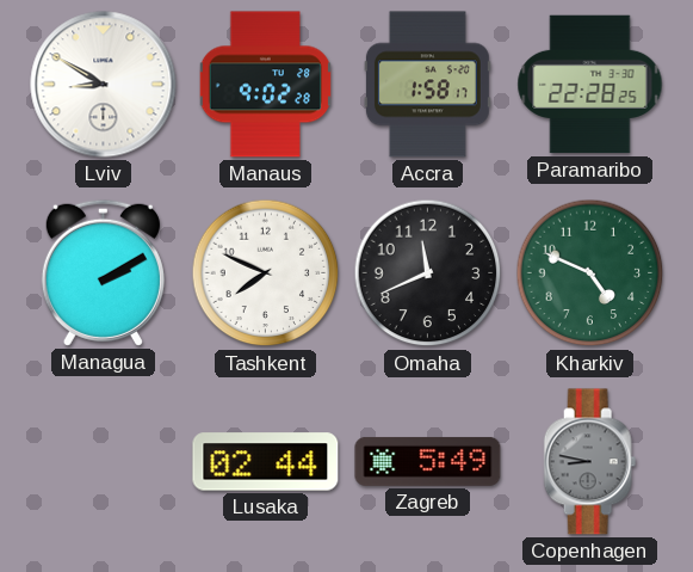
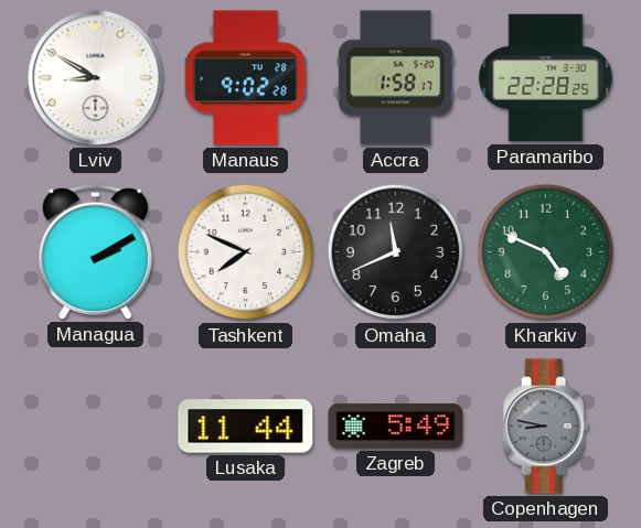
Lusaka: 02:44 -> 11:44
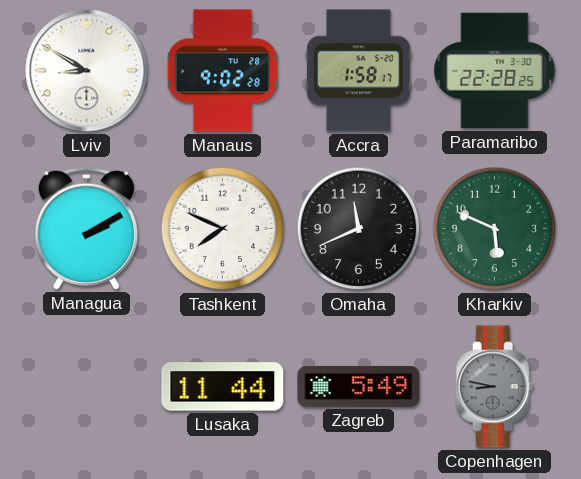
Kharkiv: 4:49 -> 5:49
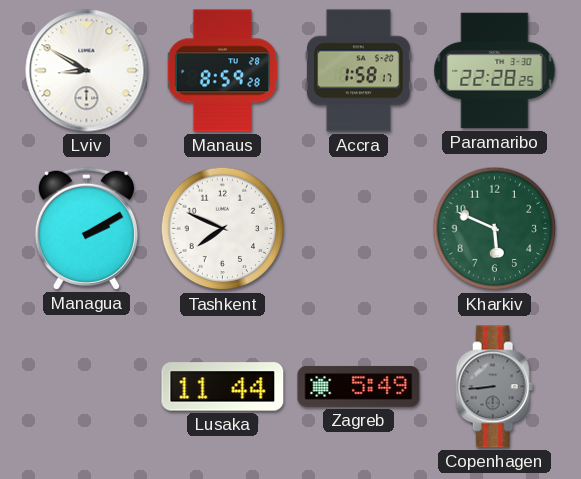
Manaus: 9:02 -> 8:59
Omaha: 11:41 -> none
Copenhagen: 8:47 -> 8:44
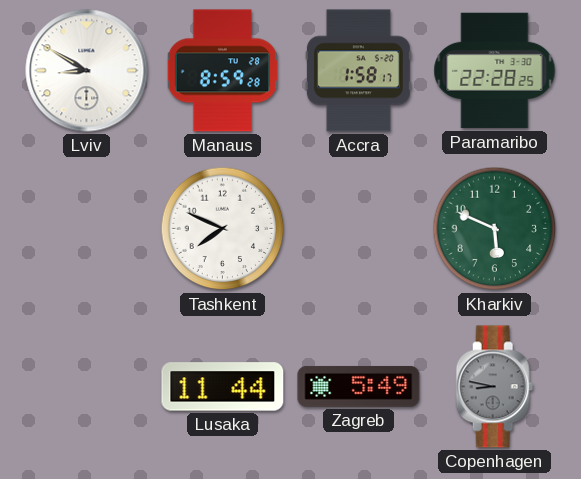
Managua: 2:10 -> none
Copenhagen: 8:44 -> 8:47
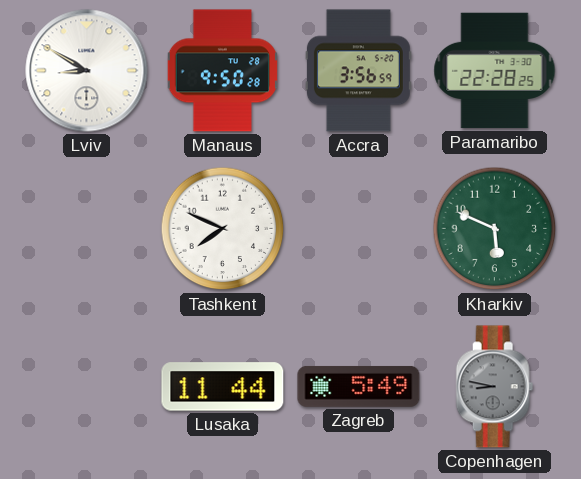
Manaus: 8:59 -> 9:50
Accra: 1:58 -> 3:56
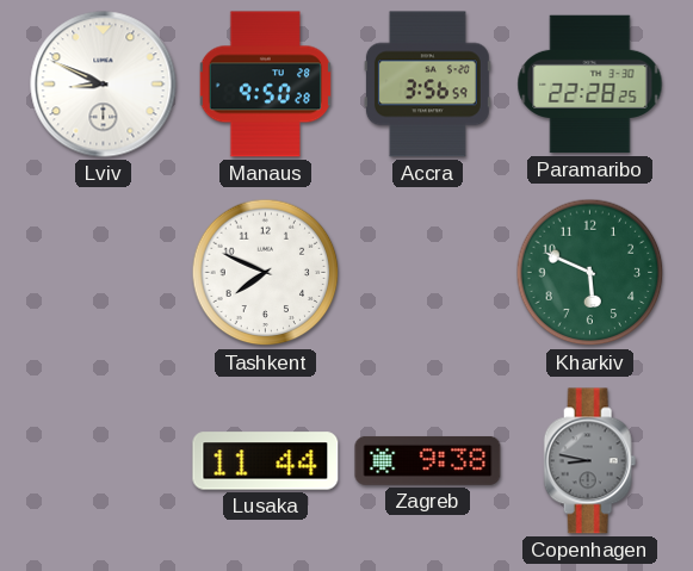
Lviv: 8:50 -> 8:49
Zagreb: 5:49 -> 9:38
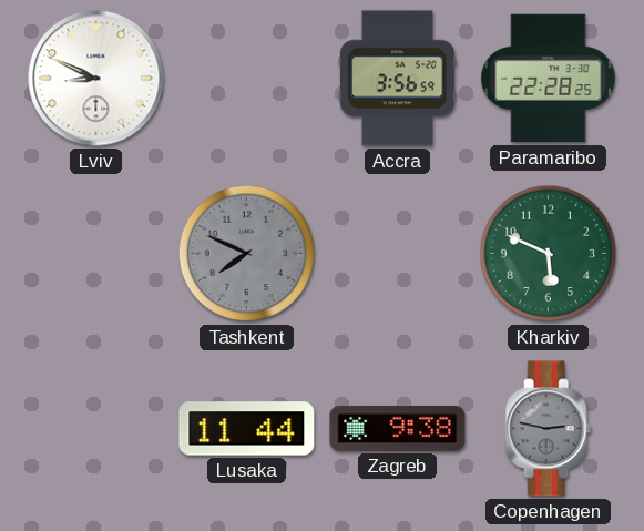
Manaus: 9:50 -> none
Tashkent dial: white -> grey
Copenhagen: 8:47 -> 2:47
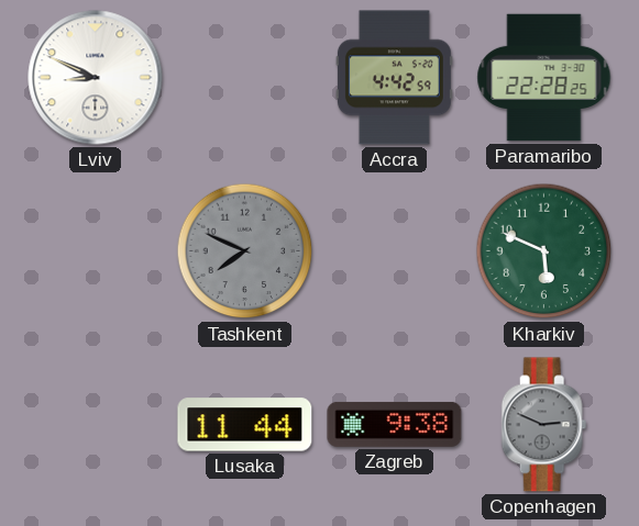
Accra: 3:56 -> 4:42
Copenhagen: 2:47 -> 2:49
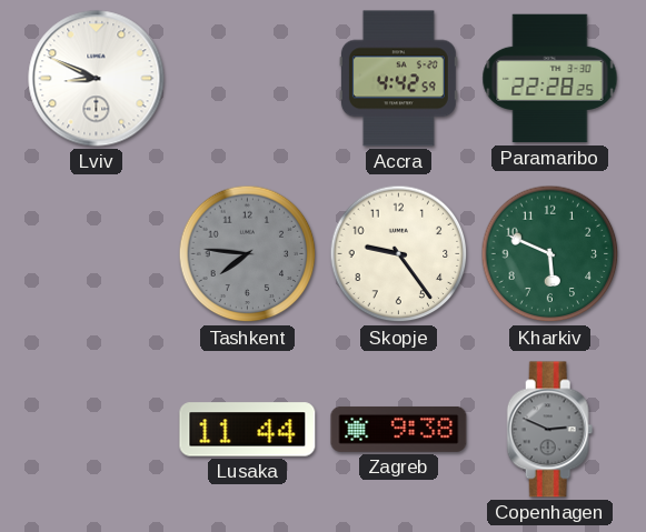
Tashkent: 7:49 -> 7:46
Skopje: none -> 9:24
